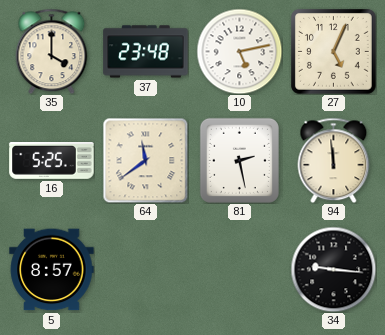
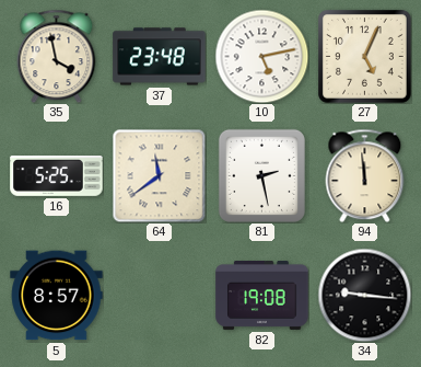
35: 4:00 -> 3:58
82: none -> 19:08
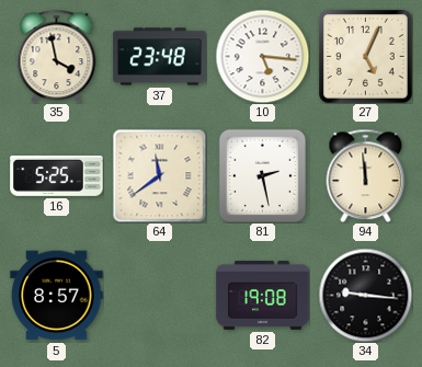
10: 5:13 -> 5:16
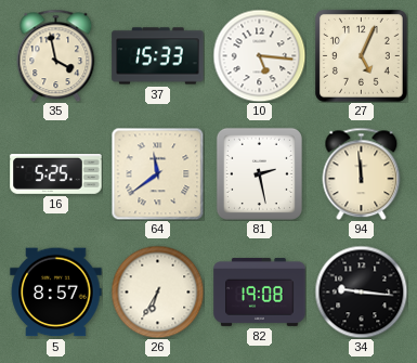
37: 23:48 -> 15:33
26: none -> 6:35
